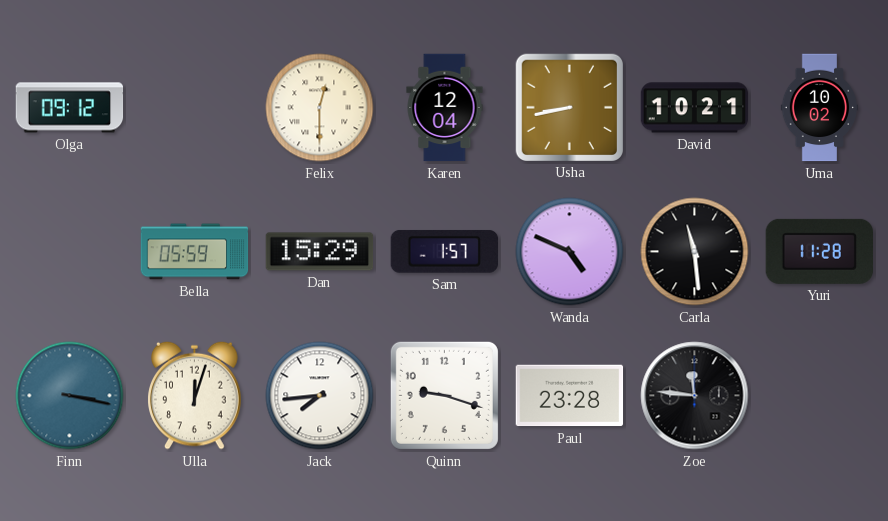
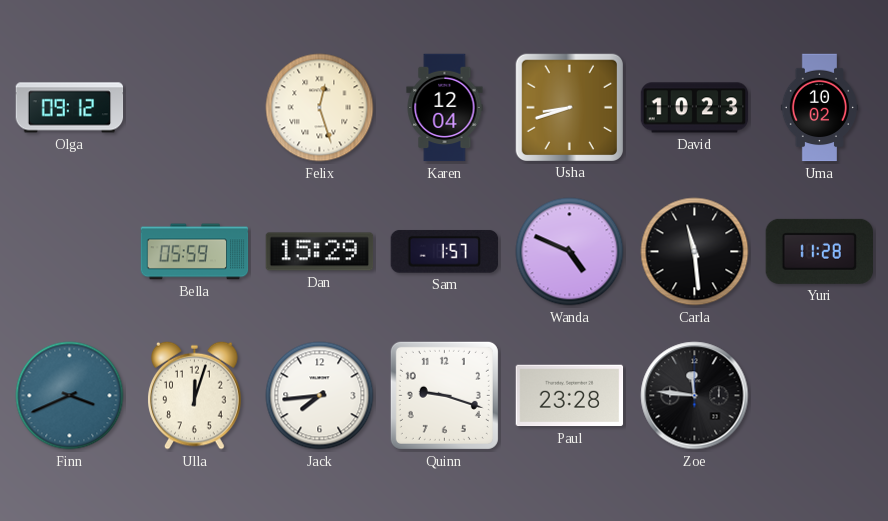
Felix: 12:30 -> 12:27
Usha: 8:43 -> 8:42
David: 10:21 -> 10:23
Finn: 3:17 -> 3:41
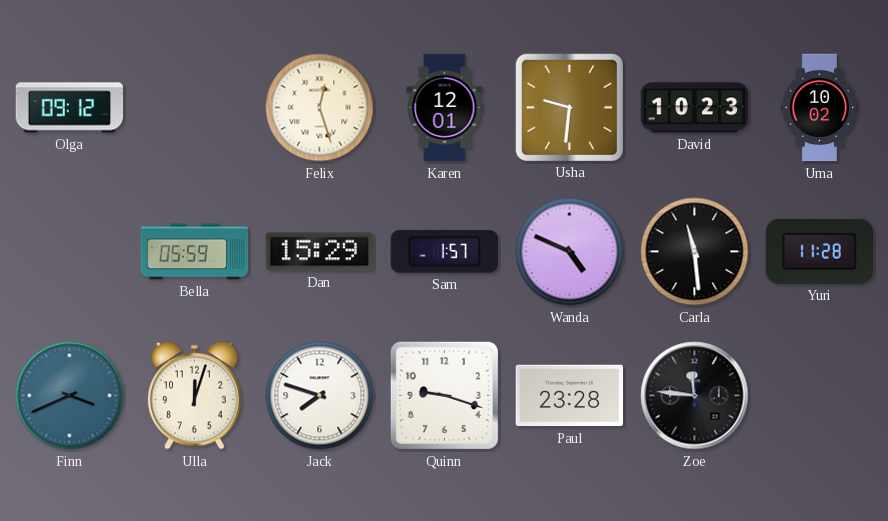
Karen: 12:04 -> 12:01
Usha: 8:42 -> 9:31
Jack: 7:44 -> 7:48
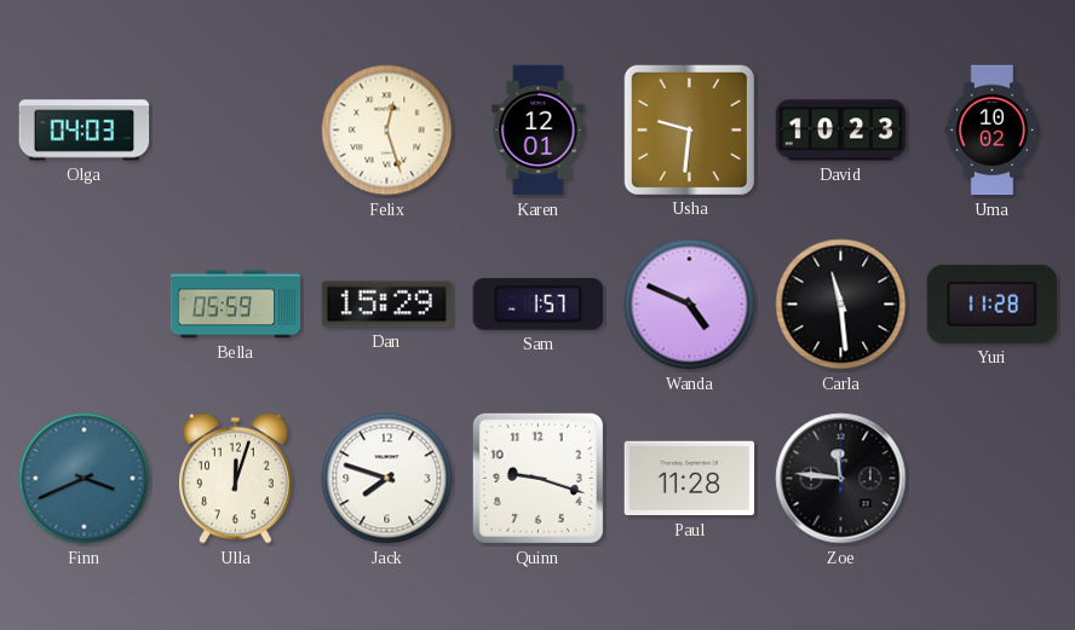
Olga: 09:12 -> 04:03
Paul: 23:28 -> 11:28
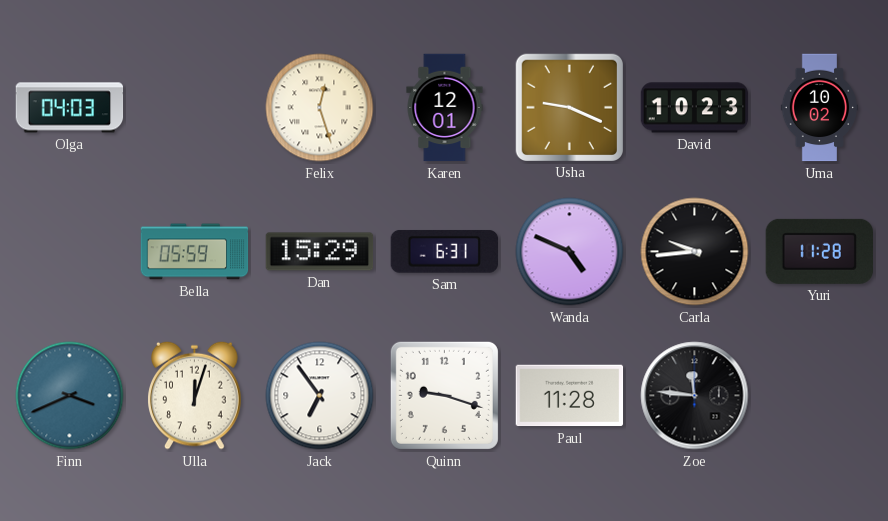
Usha: 9:31 -> 9:19
Sam: 1:57 -> 6:31
Carla: 11:29 -> 9:44
Jack: 7:48 -> 6:54
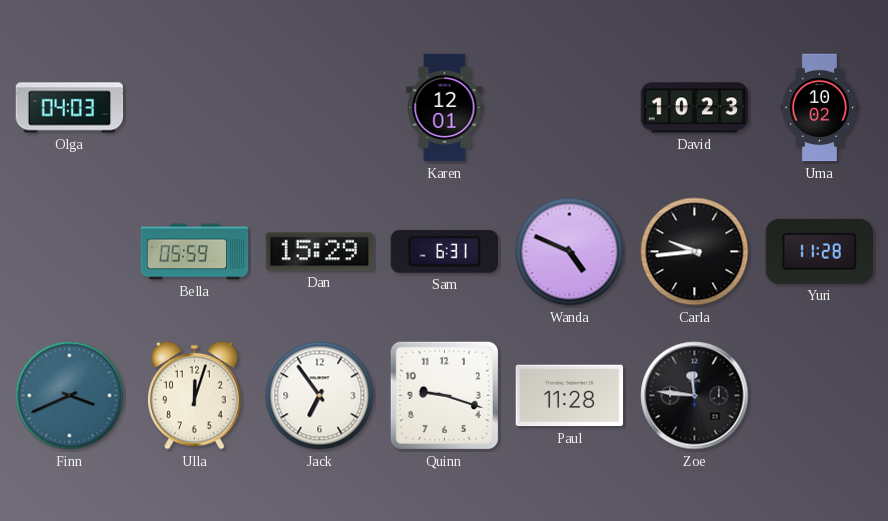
Felix: 12:27 -> none
Usha: 9:19 -> none
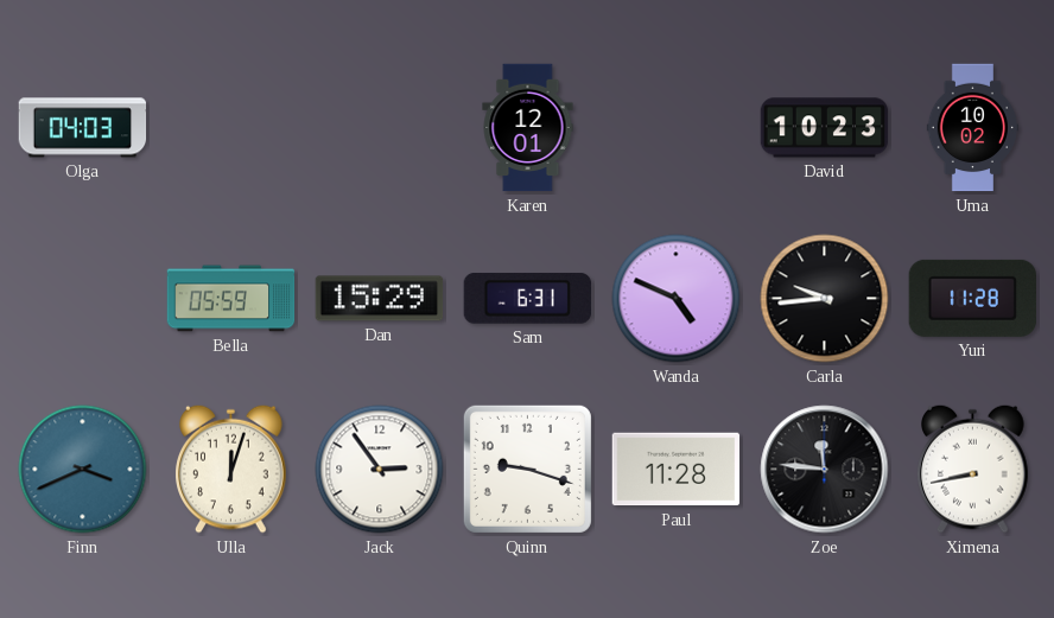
Jack: 6:54 -> 2:54
Ximena: none -> 8:43
